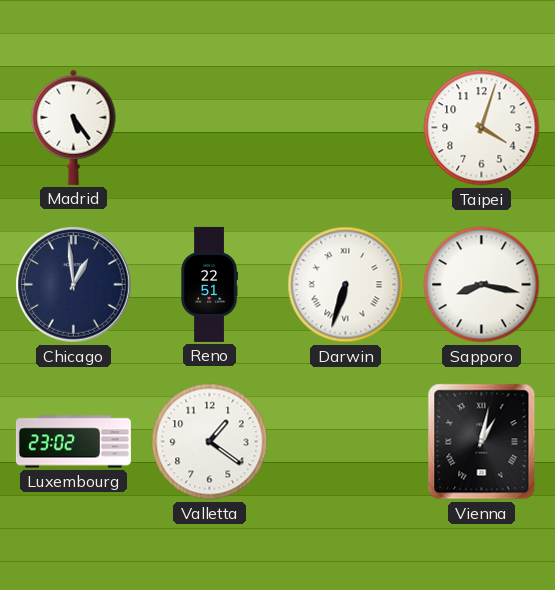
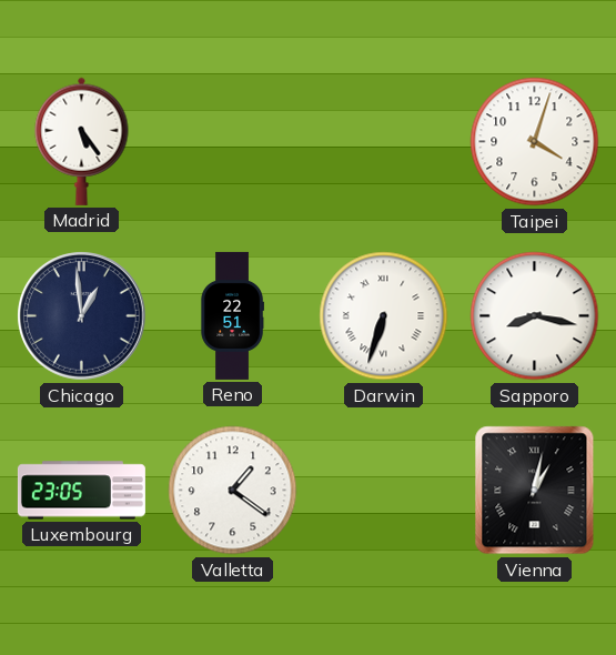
Luxembourg: 23:02 -> 23:05
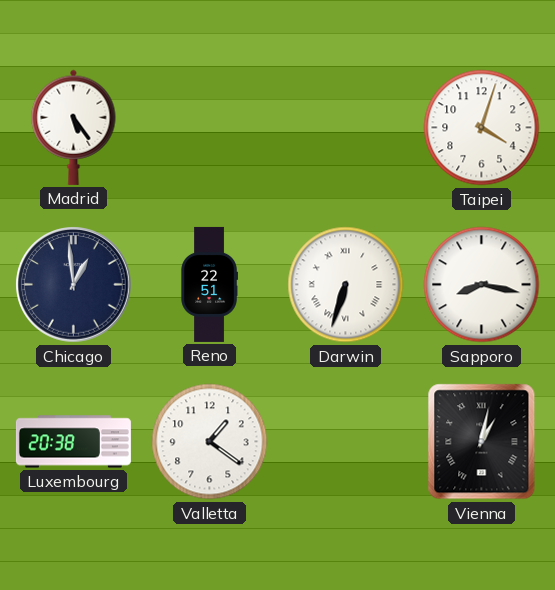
Luxembourg: 23:05 -> 20:38
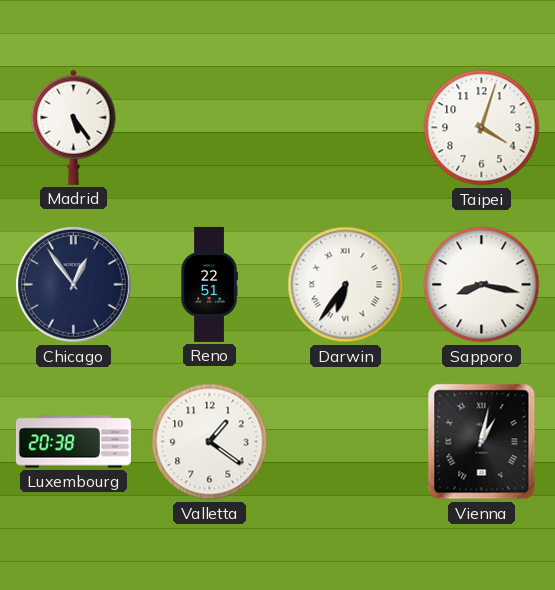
Chicago: 12:59 -> 12:54
Darwin: 6:33 -> 6:36
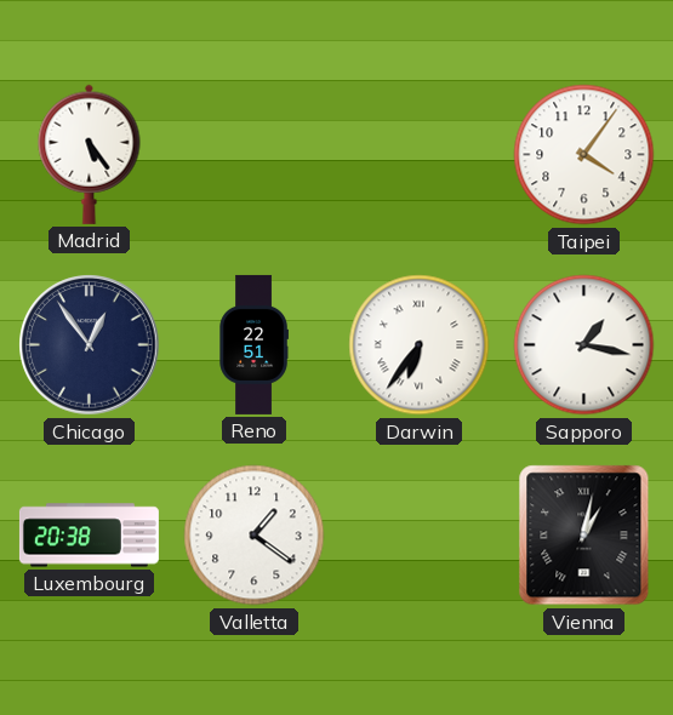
Taipei: 4:03 -> 4:06
Sapporo: 8:17 -> 1:17
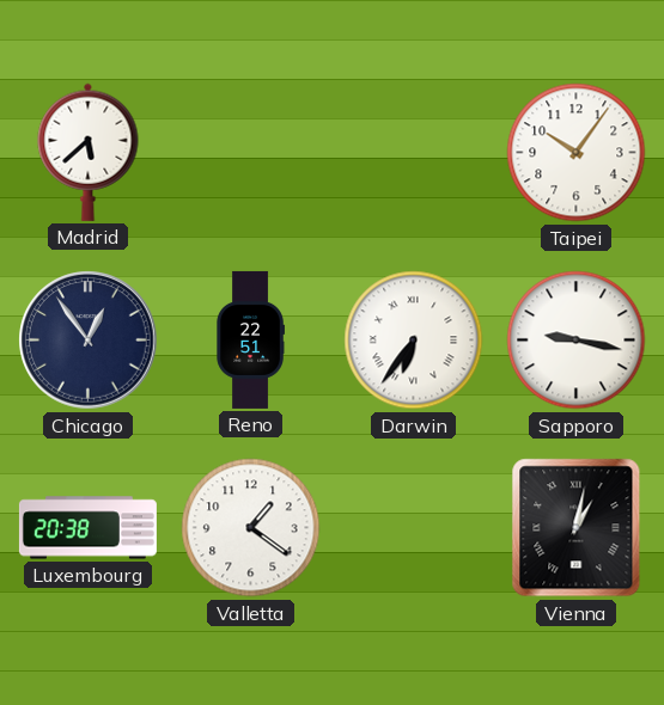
Madrid: 5:24 -> 5:38
Taipei: 4:06 -> 10:06
Sapporo: 1:17 -> 9:17
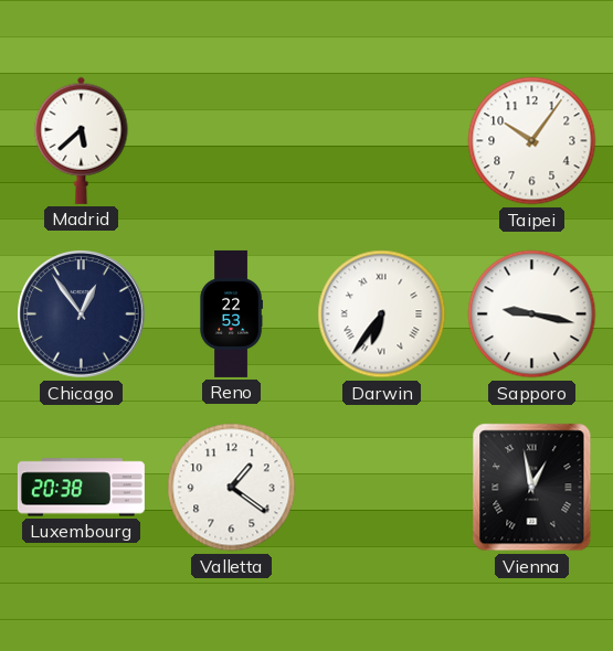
Reno: 22:51 -> 22:53
Vienna: 1:02 -> 12:58
